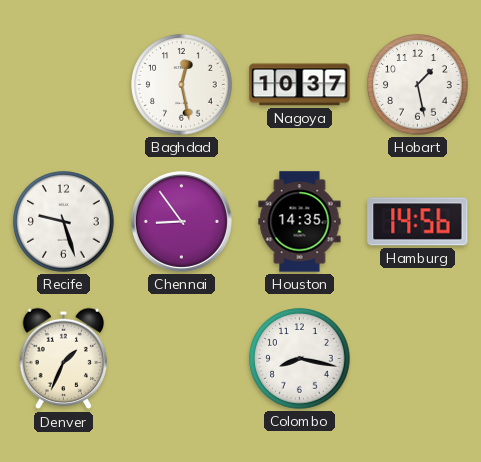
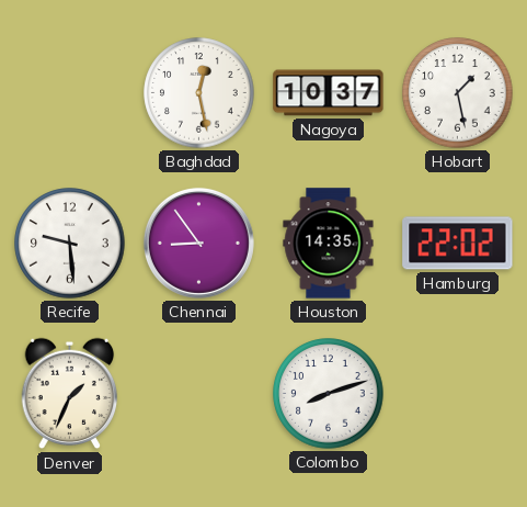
Recife: 9:27 -> 9:29
Hamburg: 14:56 -> 22:02
Colombo: 8:17 -> 8:12
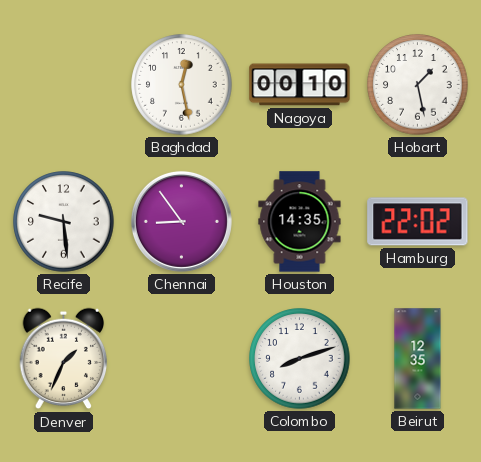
Nagoya: 10:37 -> 00:10
Beirut: none -> 12:35
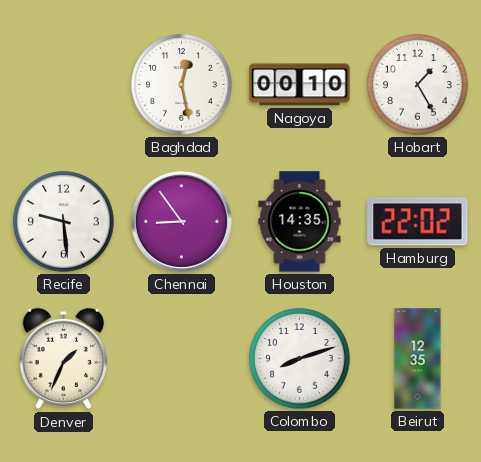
Hobart: 1:28 -> 1:25
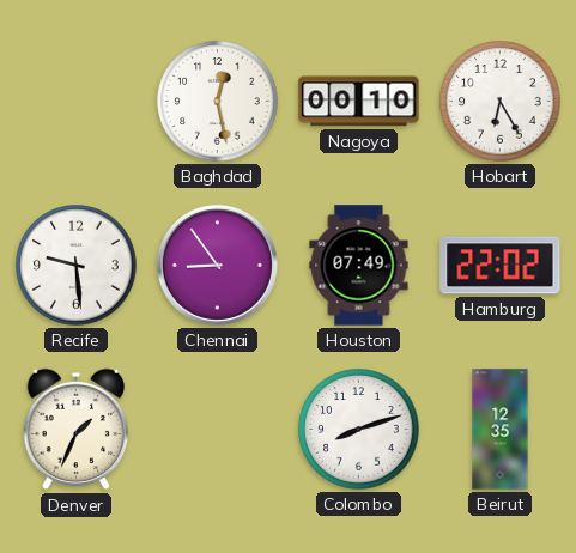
Hobart: 1:25 -> 6:25
Houston: 14:35 -> 07:49
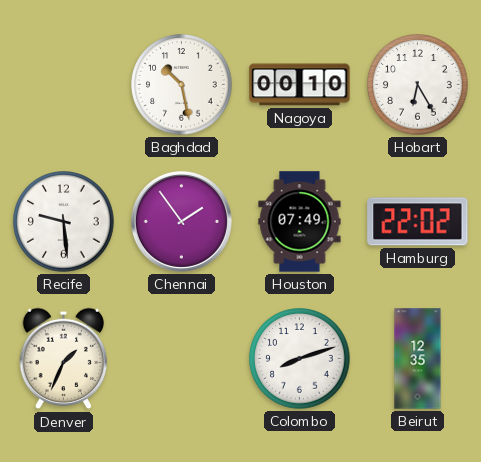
Baghdad: 12:28 -> 10:28
Chennai: 8:54 -> 1:54
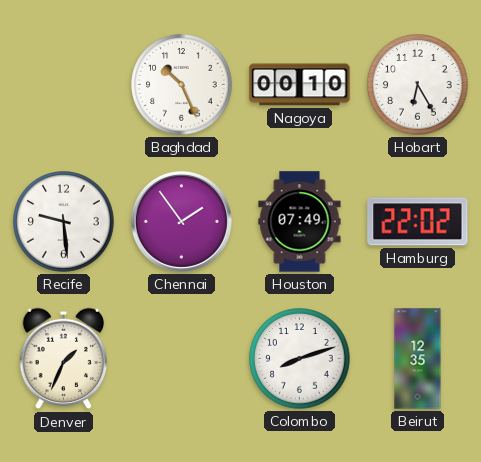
Baghdad: 10:28 -> 10:26
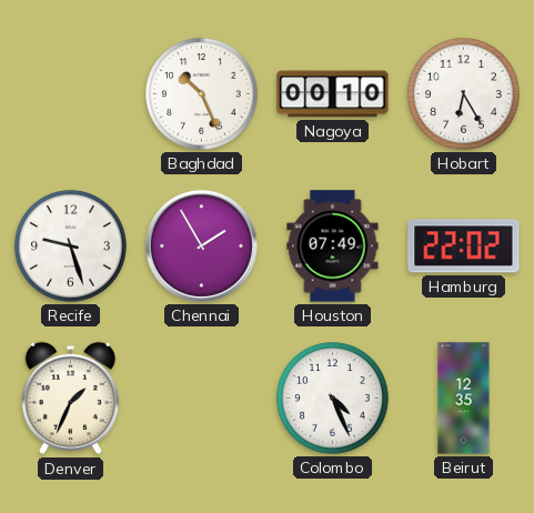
Recife: 9:29 -> 9:27
Chennai: 1:54 -> 1:55
Colombo: 8:12 -> 4:26
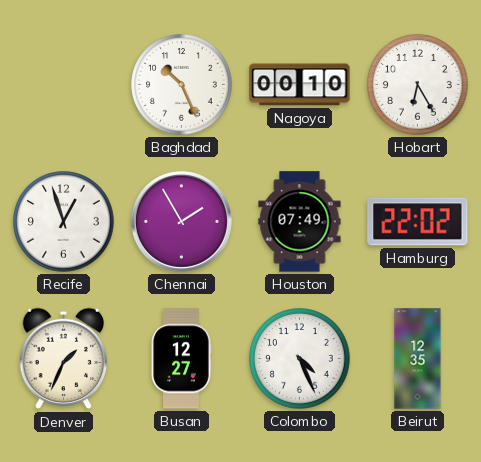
Recife: 9:27 -> 12:57
Busan: none -> 12:27
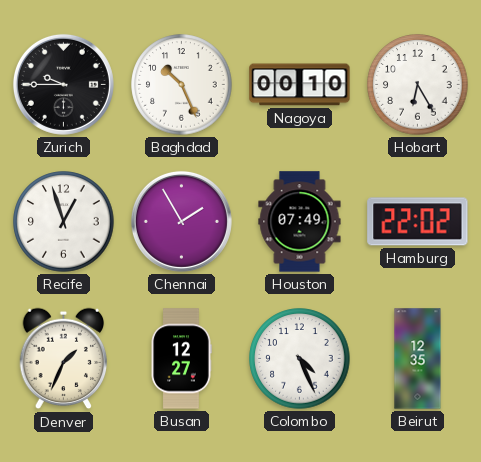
Zurich: none -> 9:45
